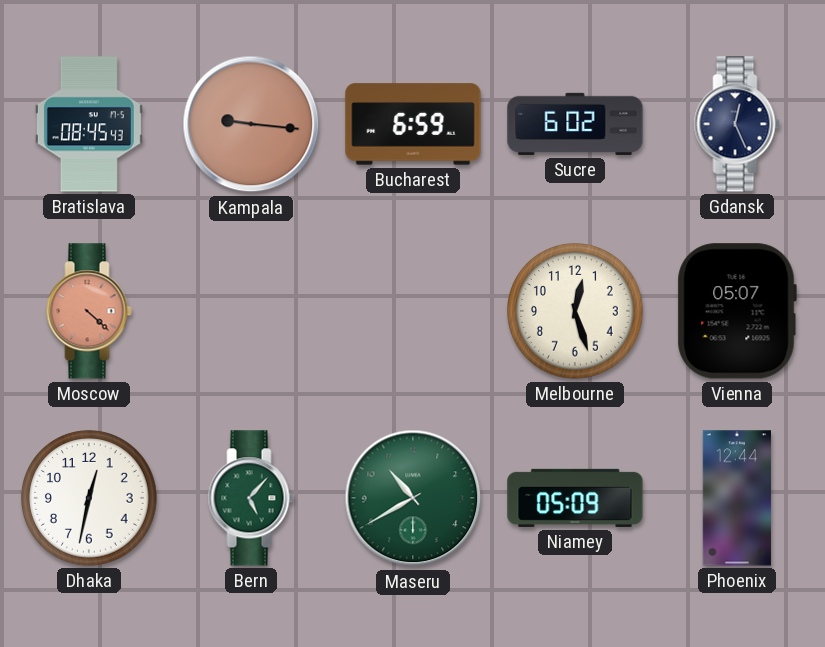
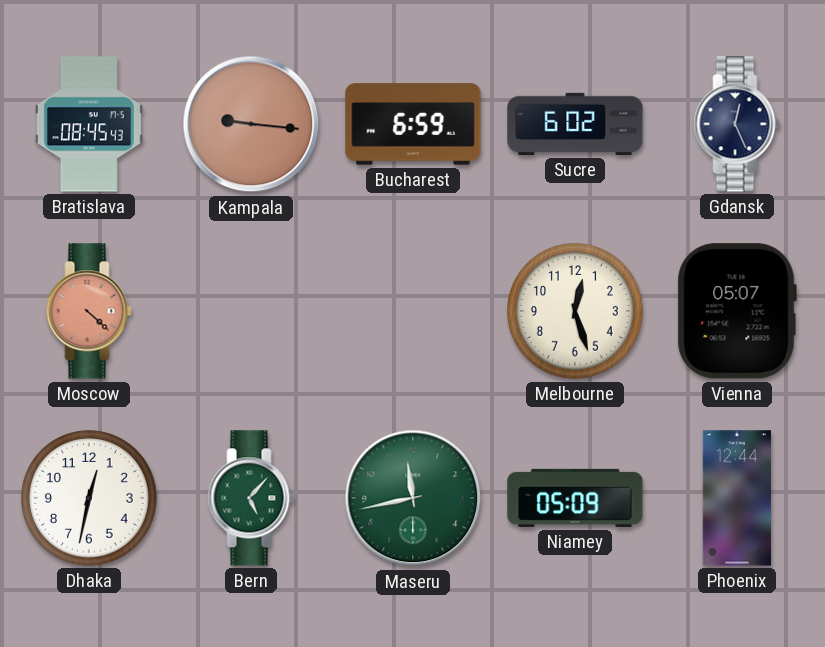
Maseru: 10:40 -> 11:43
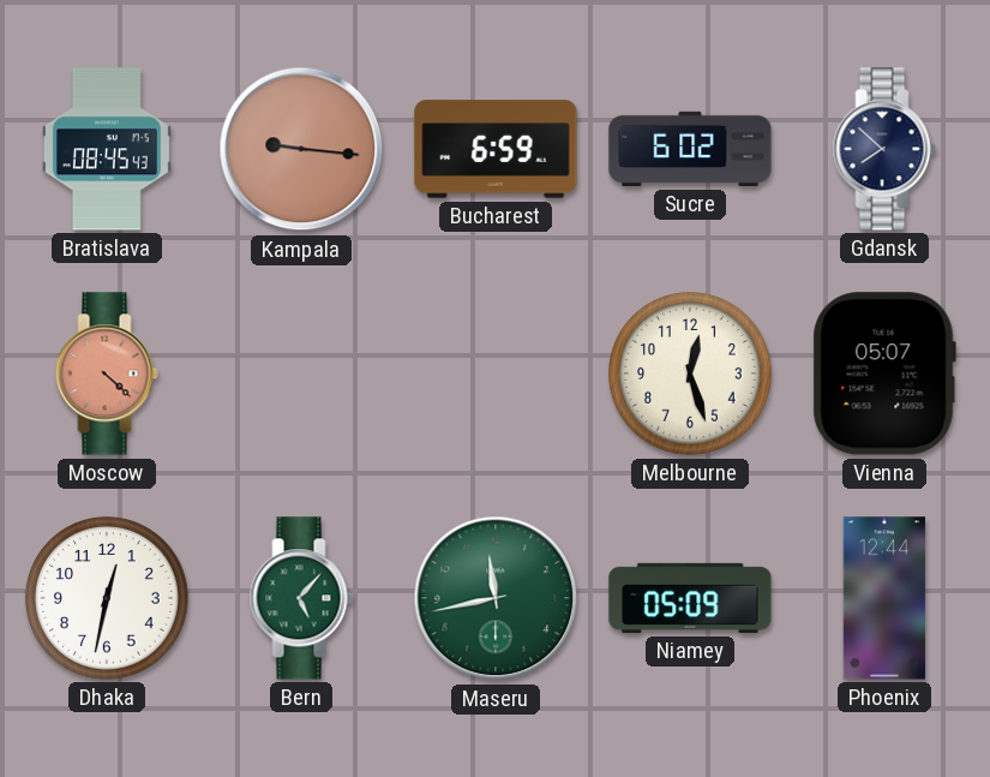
Gdansk: 12:26 -> 7:52
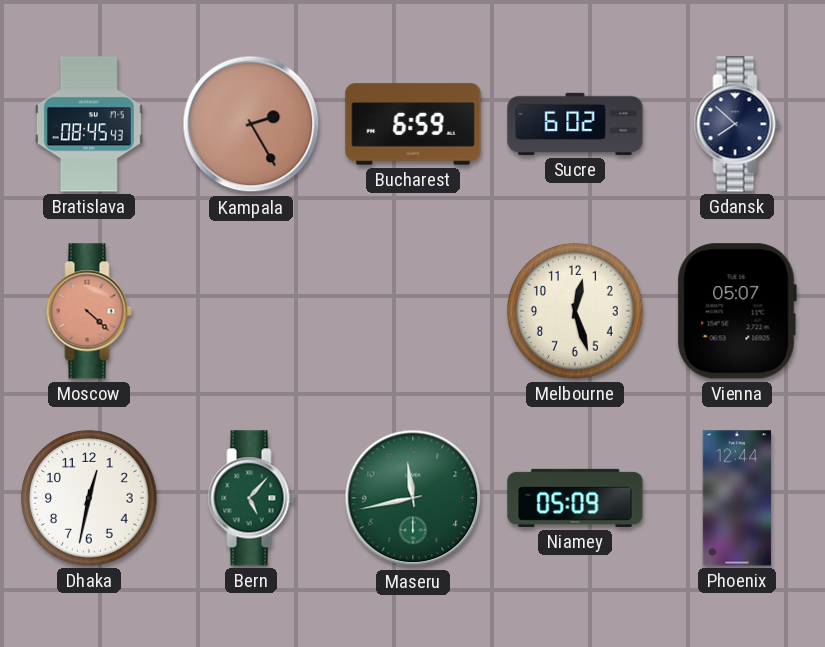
Kampala: 9:16 -> 2:25
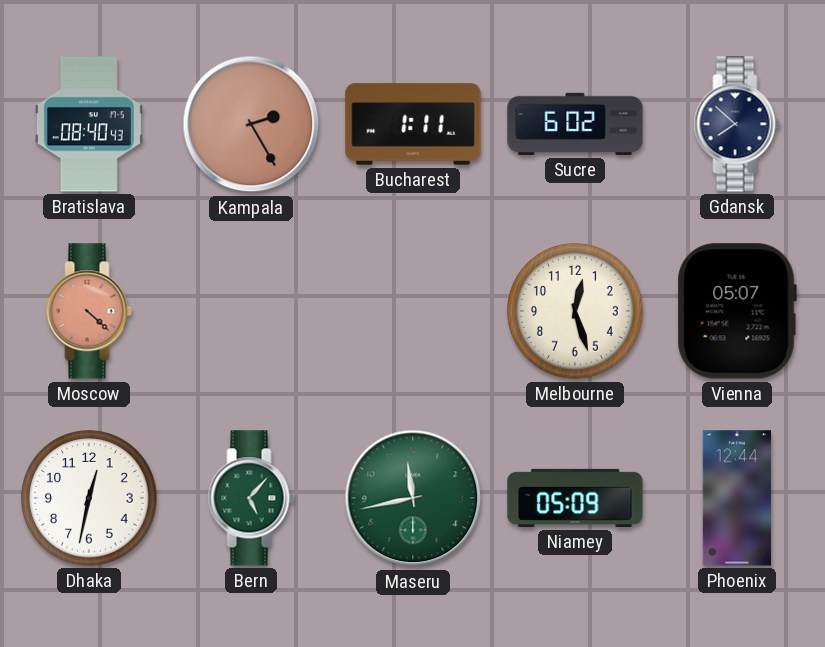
Bratislava: 08:45 -> 08:40
Bucharest: 6:59 -> 1:11
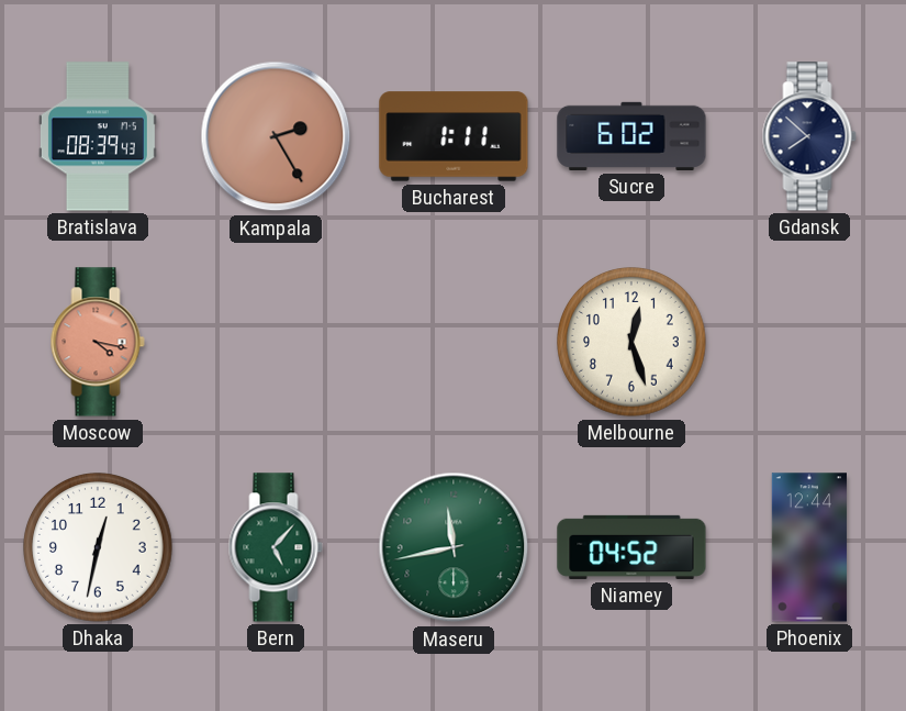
Bratislava: 08:40 -> 08:39
Moscow: 4:22 -> 4:17
Vienna: 05:07 -> none
Niamey: 05:09 -> 04:52
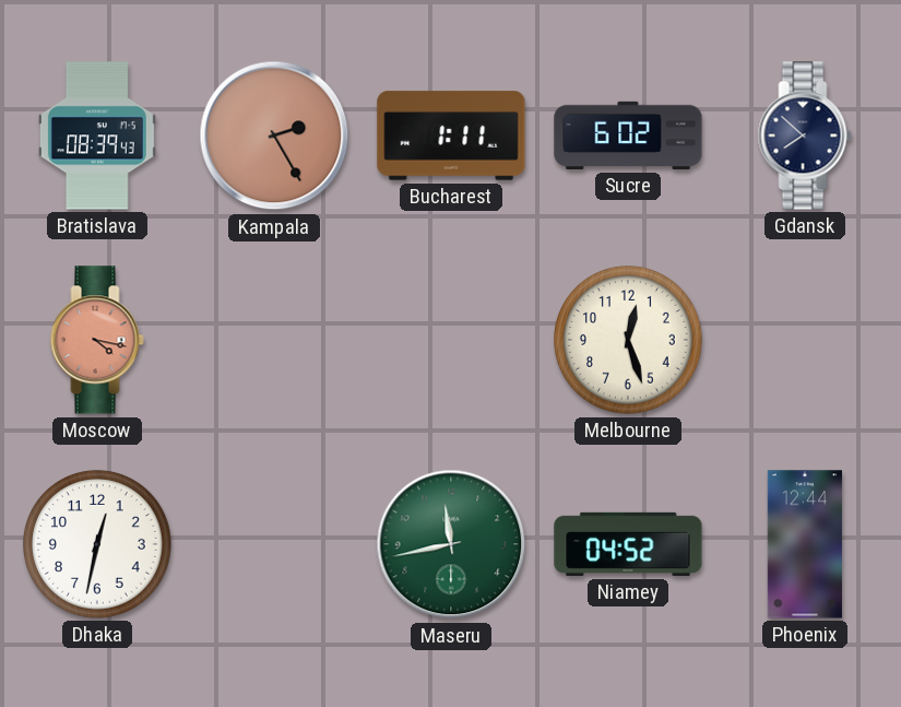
Bern: 5:07 -> none
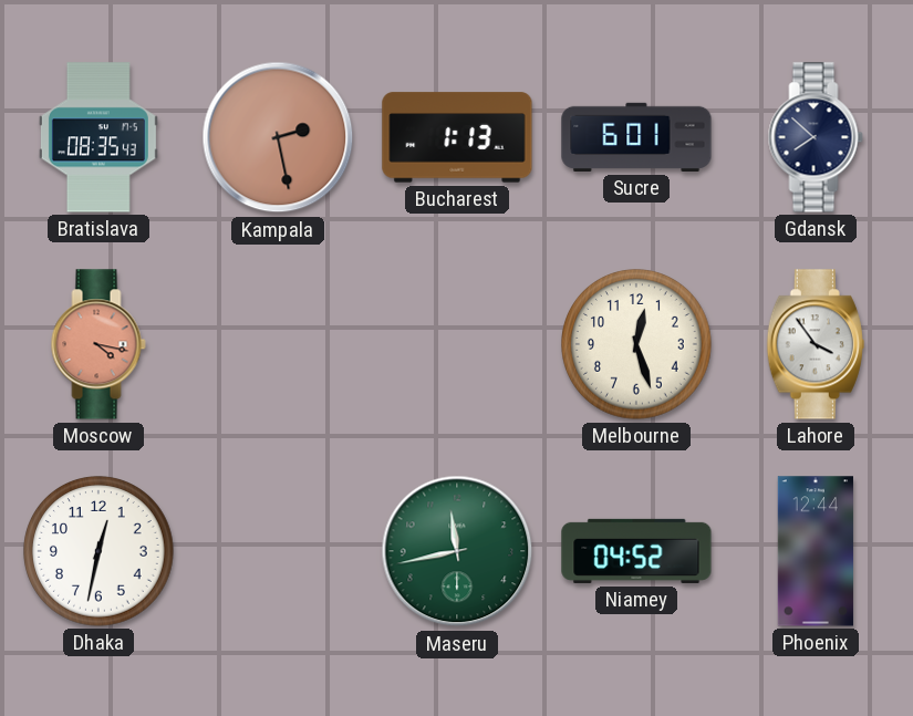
Bratislava: 08:39 -> 08:35
Kampala: 2:25 -> 2:28
Bucharest: 1:11 -> 1:13
Sucre: 6:02 -> 6:01
Lahore: none -> 3:54
